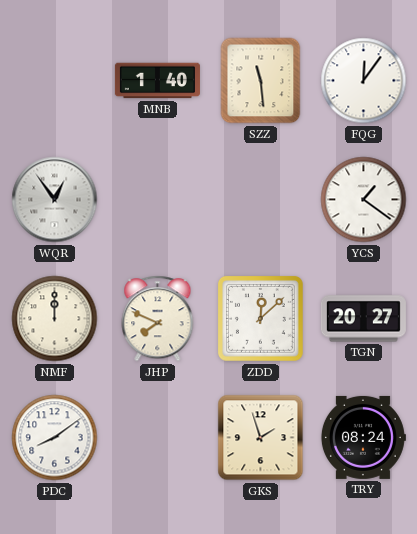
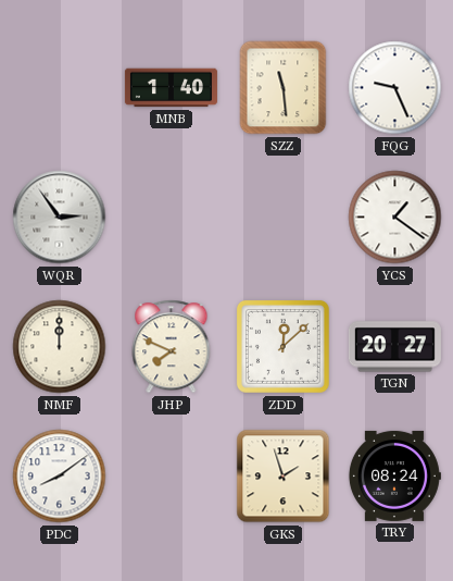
FQG: 12:06 -> 9:26
WQR: 12:54 -> 2:54
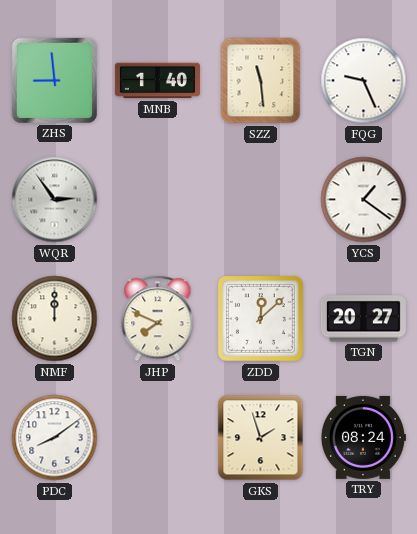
ZHS: none -> 8:59
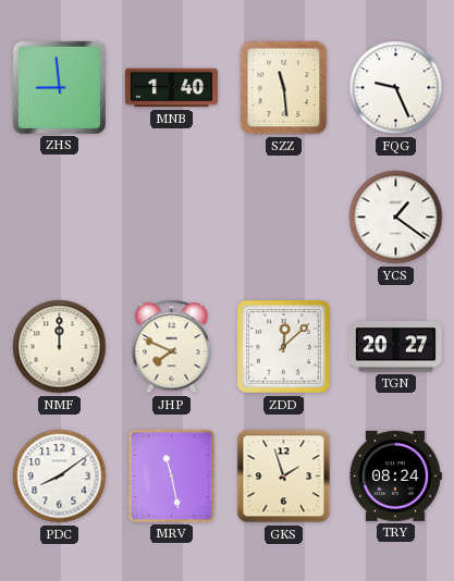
WQR: 2:54 -> none
MRV: none -> 11:28
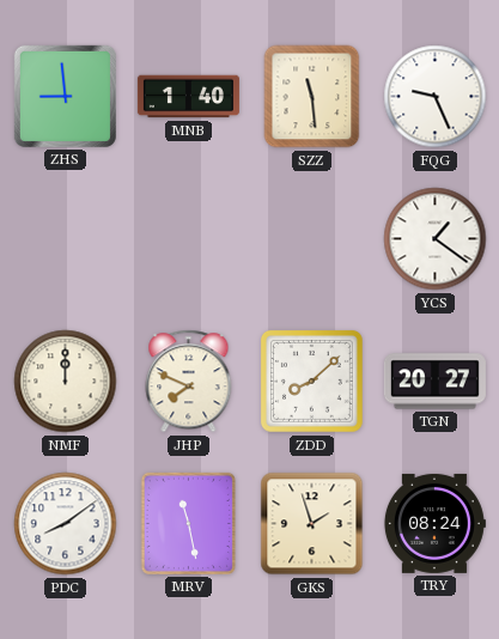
ZDD: 12:08 -> 8:08
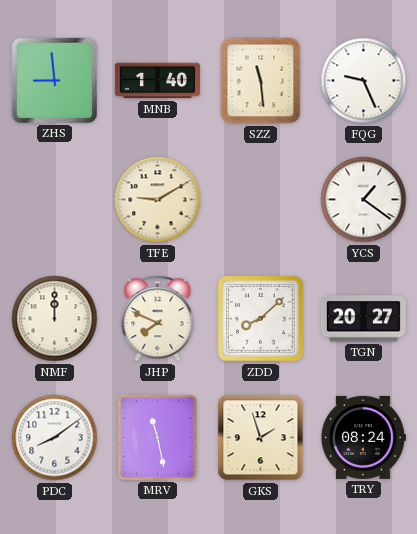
TFE: none -> 9:10
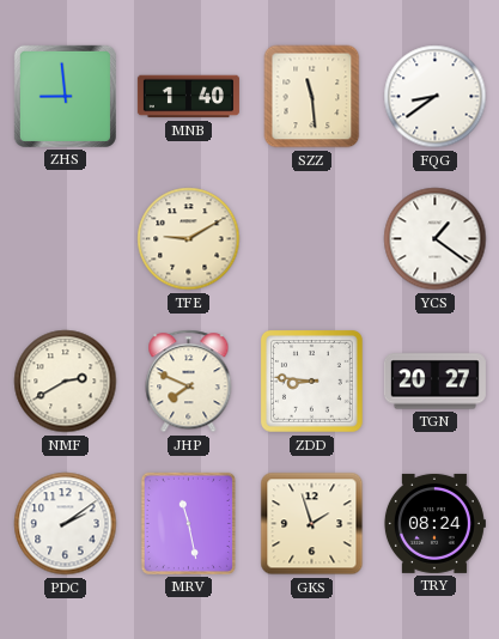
FQG: 9:26 -> 8:39
NMF: 12:00 -> 2:40
ZDD: 8:08 -> 8:46
PDC: 8:09 -> 2:09
